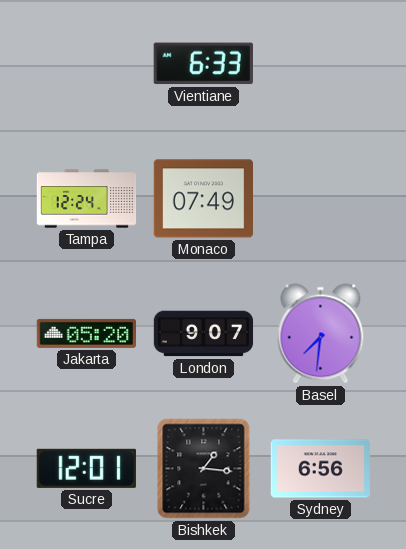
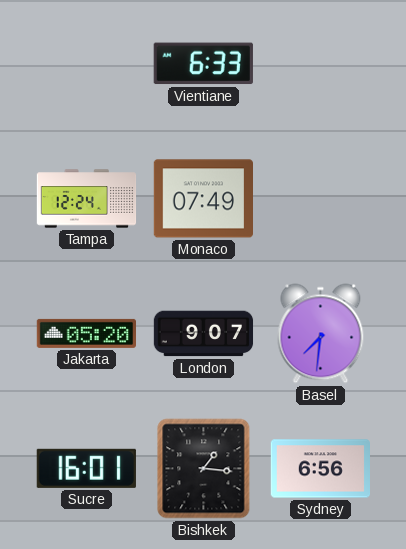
Sucre: 12:01 -> 16:01
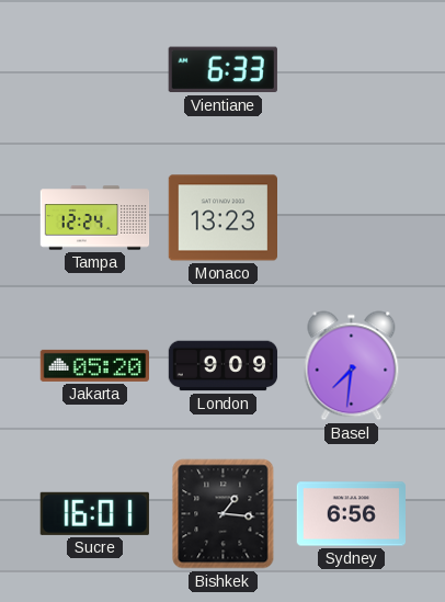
Monaco: 07:49 -> 13:23
London: 9:07 -> 9:09
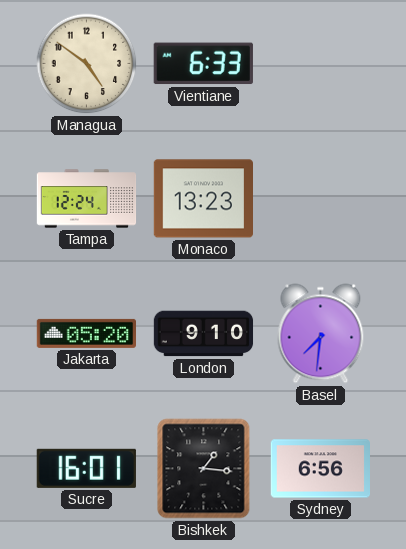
Managua: none -> 4:51
London: 9:09 -> 9:10
